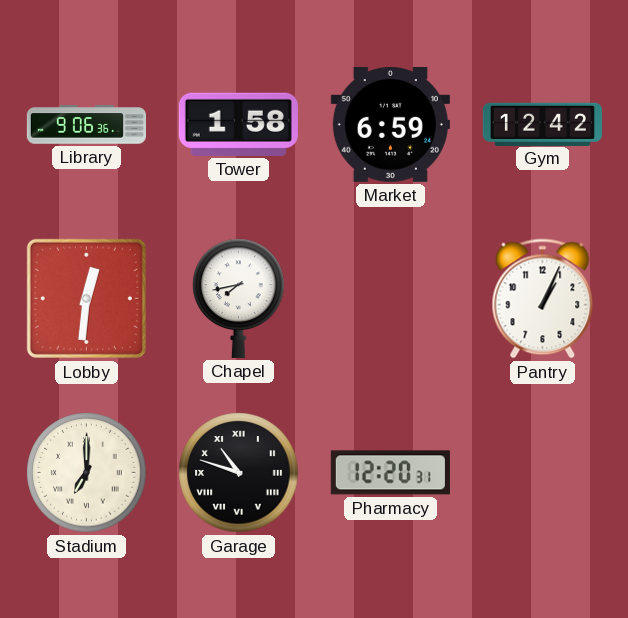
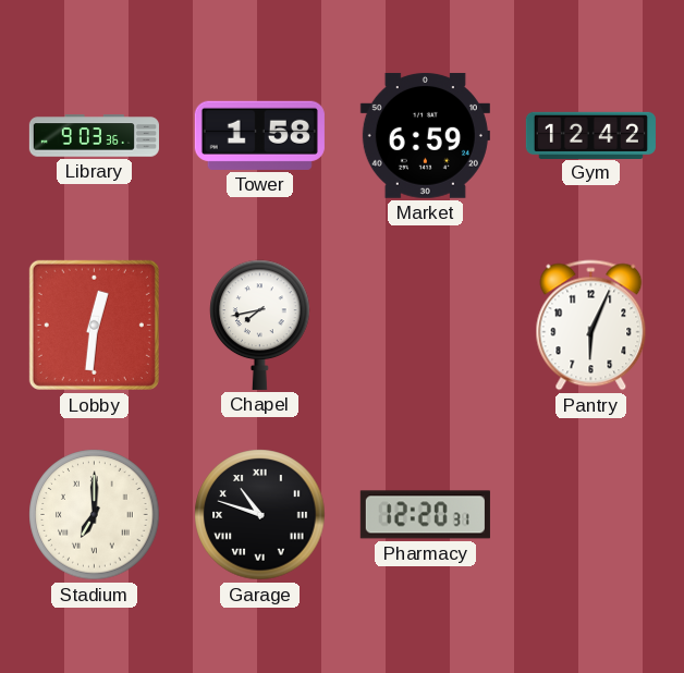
Library: 9:06 -> 9:03
Pantry: 1:04 -> 6:04
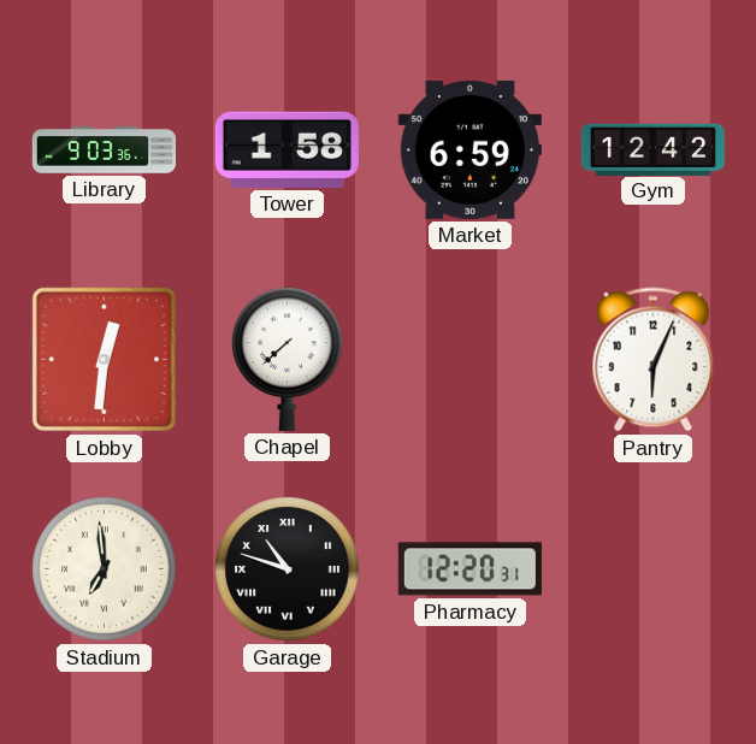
Chapel: 7:43 -> 7:38
Stadium: 7:00 -> 6:59
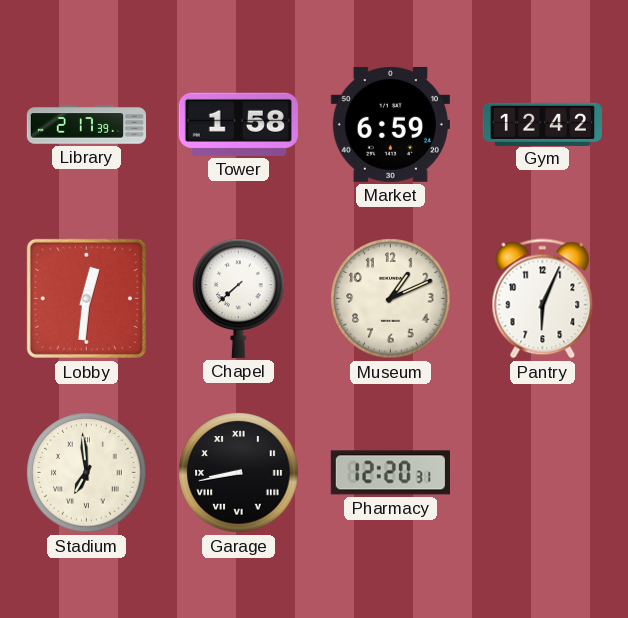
Library: 9:03 -> 2:17
Museum: none -> 1:11
Garage: 10:48 -> 8:43
